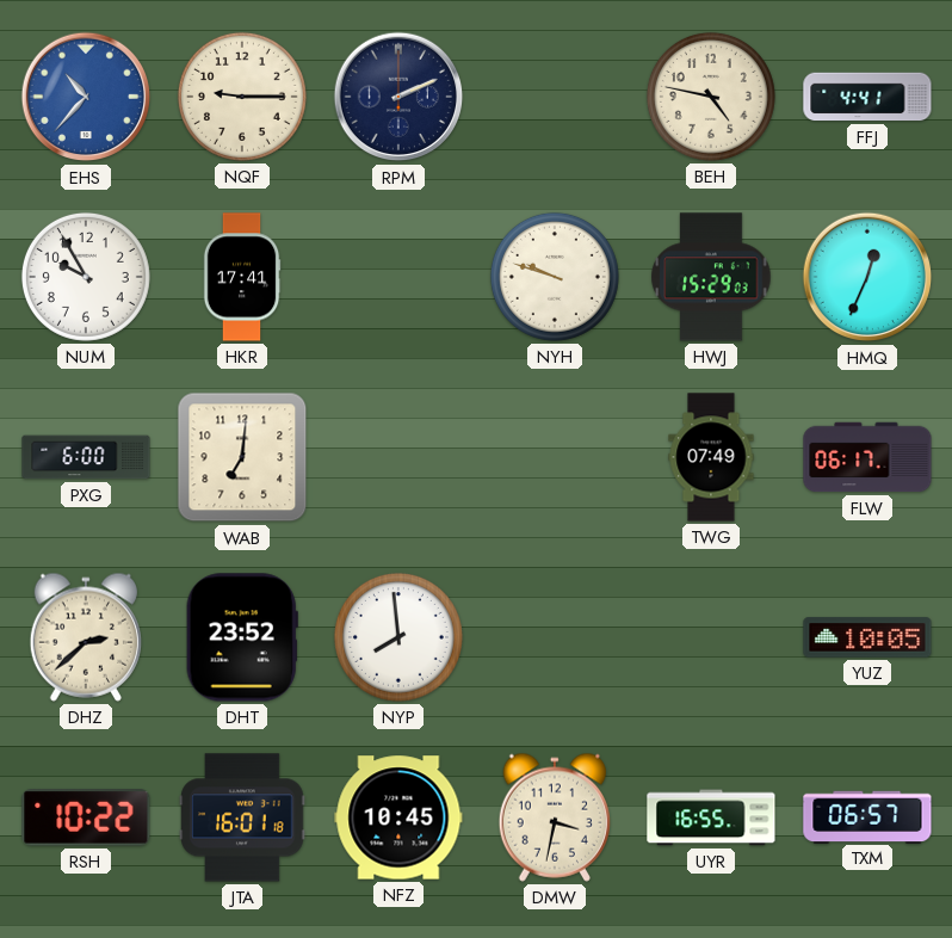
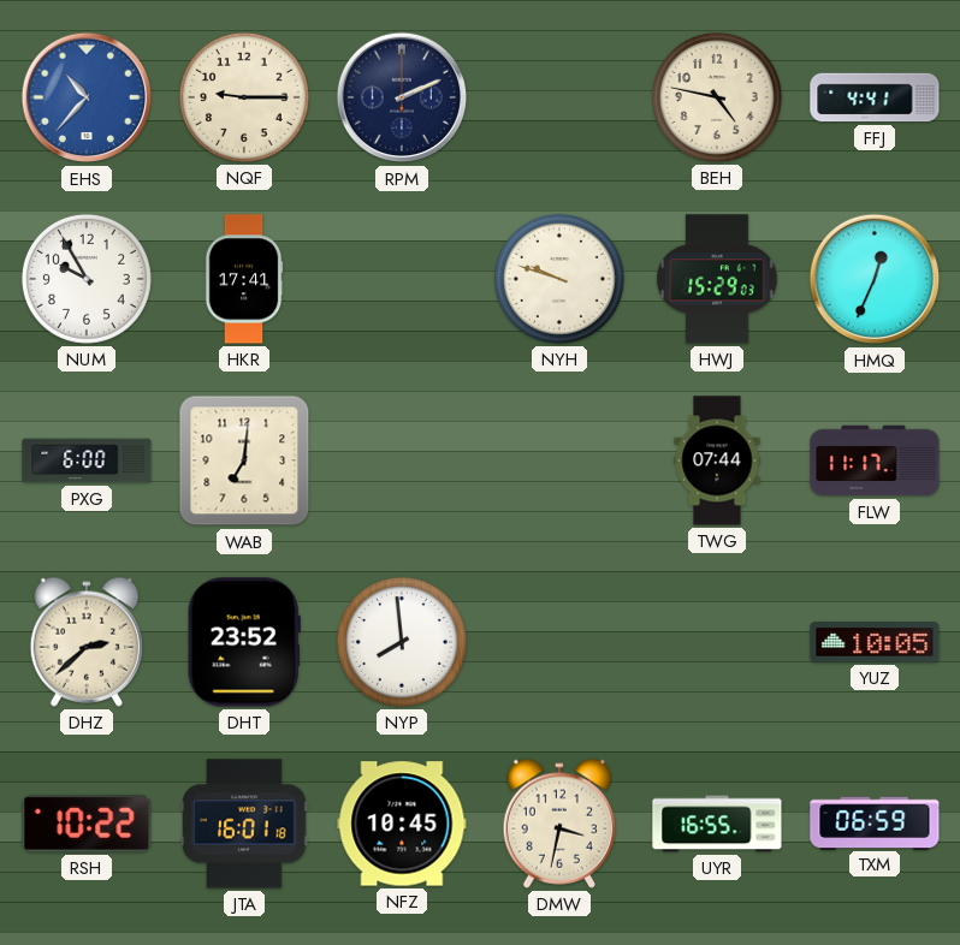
TWG: 07:49 -> 07:44
FLW: 06:17 -> 11:17
TXM: 06:57 -> 06:59
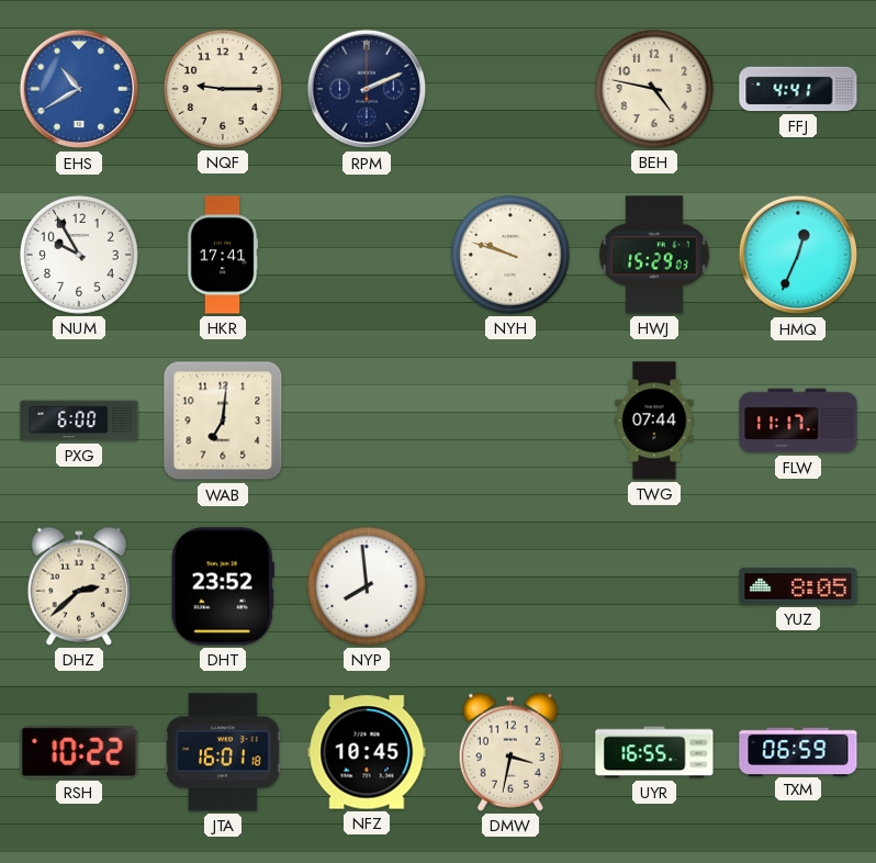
EHS: 10:37 -> 10:40
YUZ: 10:05 -> 8:05
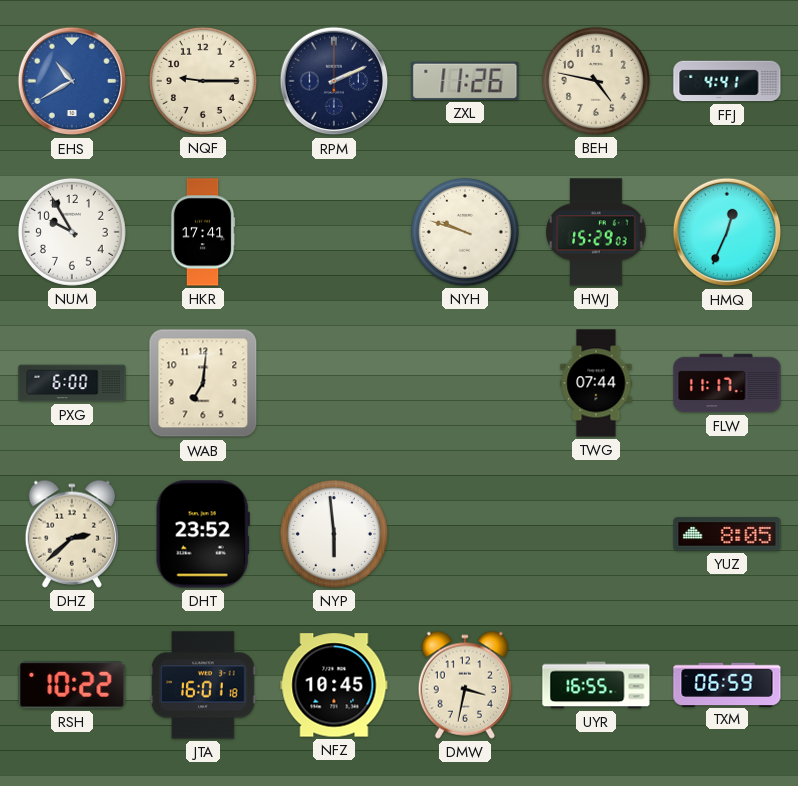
ZXL: none -> 11:26
NYP: 7:59 -> 5:59
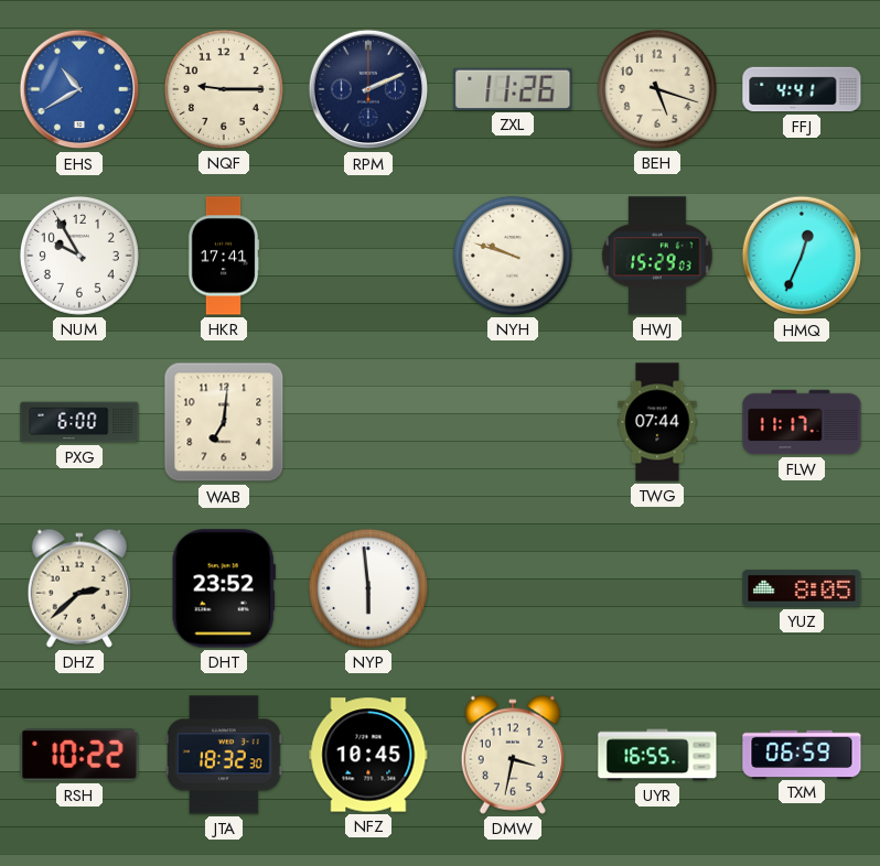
BEH: 4:47 -> 5:18
JTA: 16:01 -> 18:32
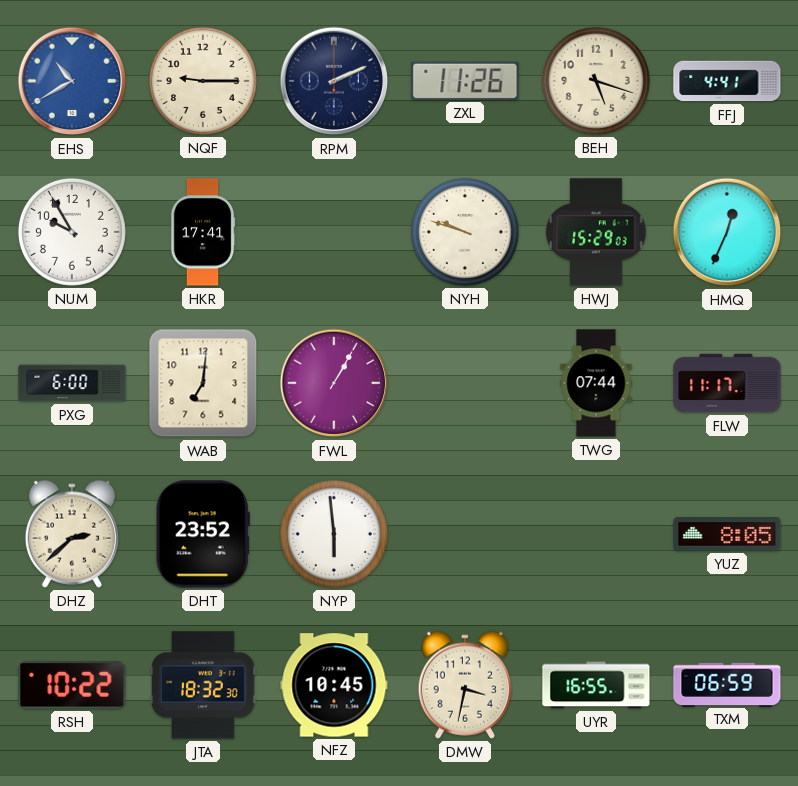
FWL: none -> 1:05
